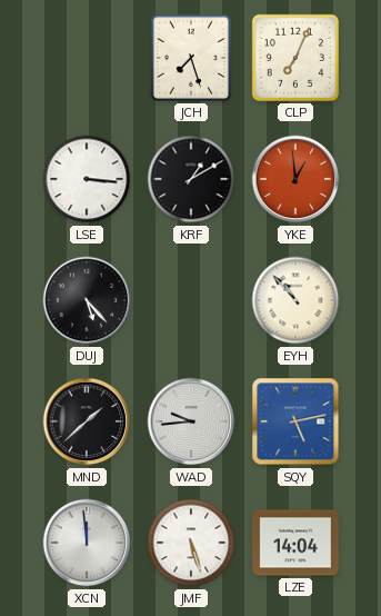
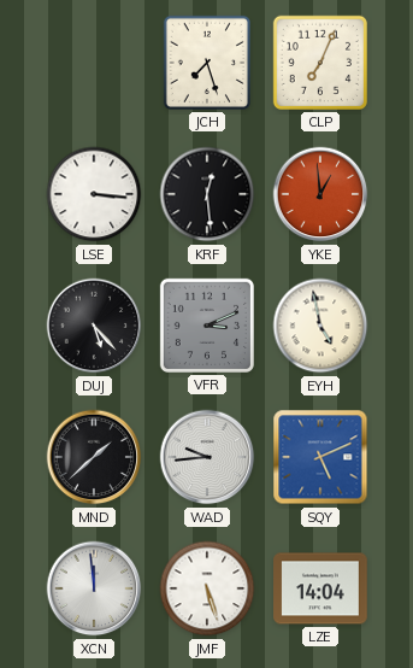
KRF: 1:10 -> 12:29
VFR: none -> 3:11
EYH: 10:53 -> 4:58
SQY: 5:13 -> 5:11
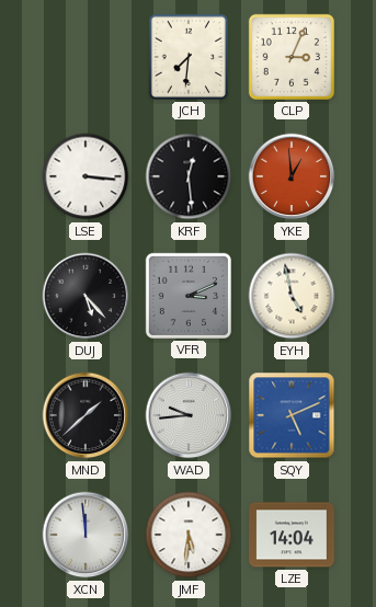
JCH: 7:27 -> 7:31
CLP: 7:04 -> 3:04
JMF: 5:27 -> 5:31
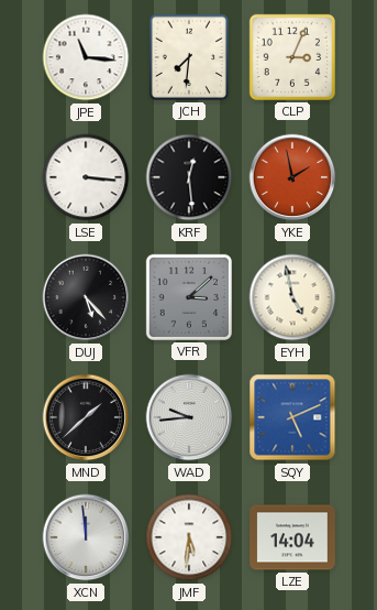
JPE: none -> 11:16
YKE: 12:59 -> 1:58
VFR: 3:11 -> 3:08
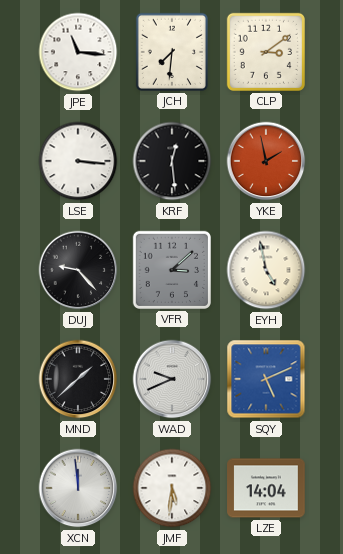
CLP: 3:04 -> 3:09
DUJ: 5:23 -> 9:23
WAD: 9:44 -> 9:41
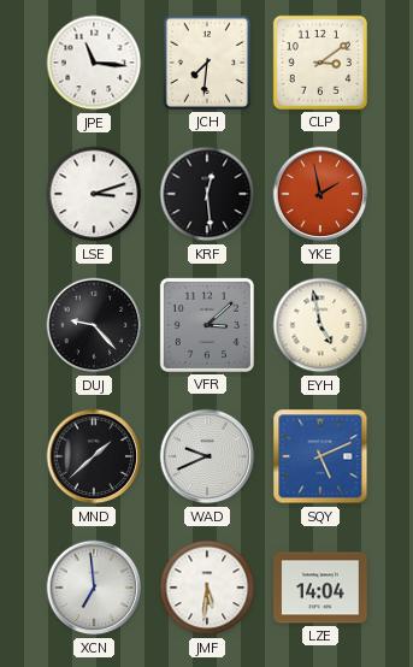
LSE: 3:16 -> 3:12
XCN: 11:59 -> 6:59
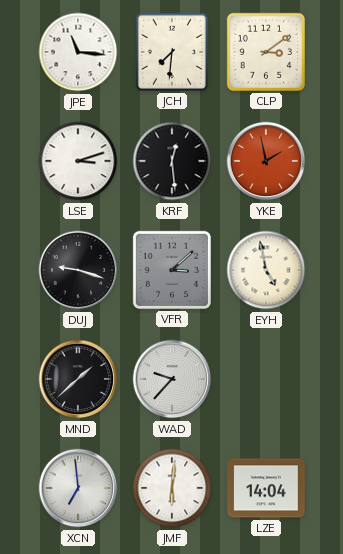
DUJ: 9:23 -> 9:18
WAD: 9:41 -> 9:37
SQY: 5:11 -> none
JMF: 5:31 -> 6:01
